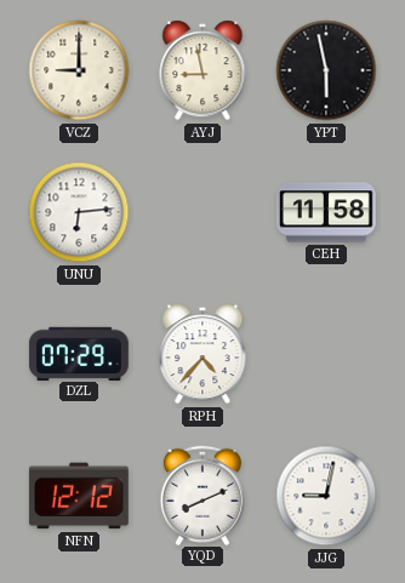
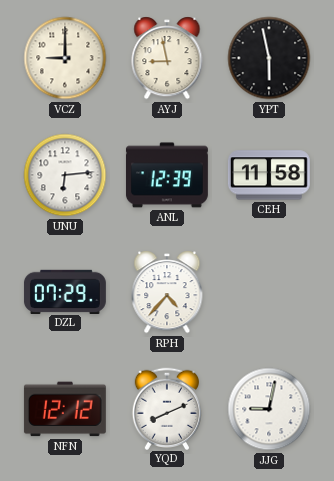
ANL: none -> 12:39
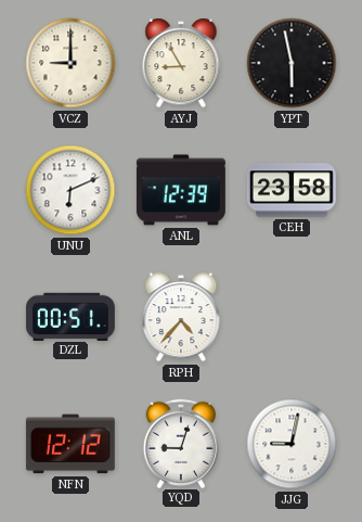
AYJ: 8:58 -> 8:55
UNU: 6:14 -> 6:11
CEH: 11:58 -> 23:58
DZL: 07:29 -> 00:51
YQD: 8:11 -> 9:03
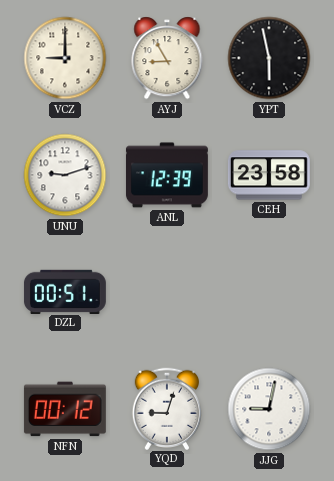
UNU: 6:11 -> 9:12
RPH: 4:37 -> none
NFN: 12:12 -> 00:12
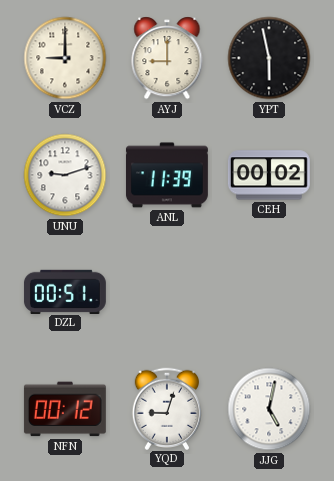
AYJ: 8:55 -> 9:00
ANL: 12:39 -> 11:39
CEH: 23:58 -> 00:02
JJG: 9:02 -> 5:02
